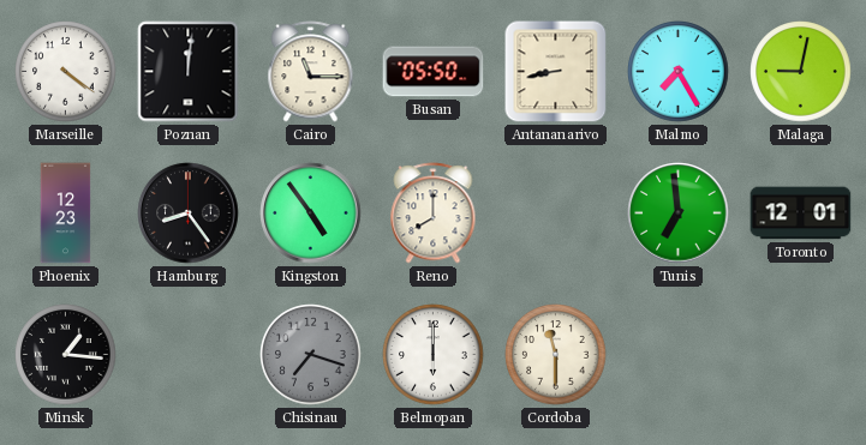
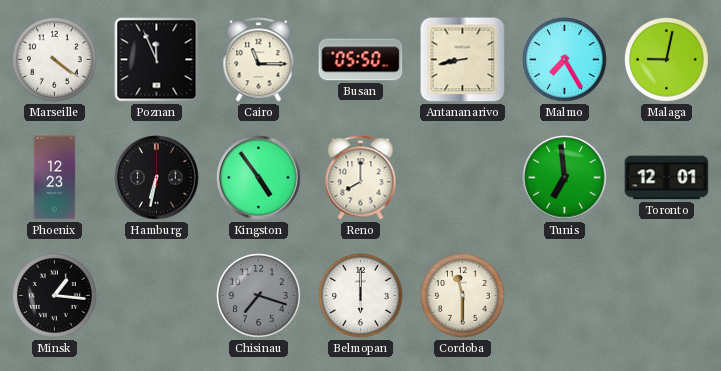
Poznan: 12:01 -> 11:56
Hamburg: 8:24 -> 6:32
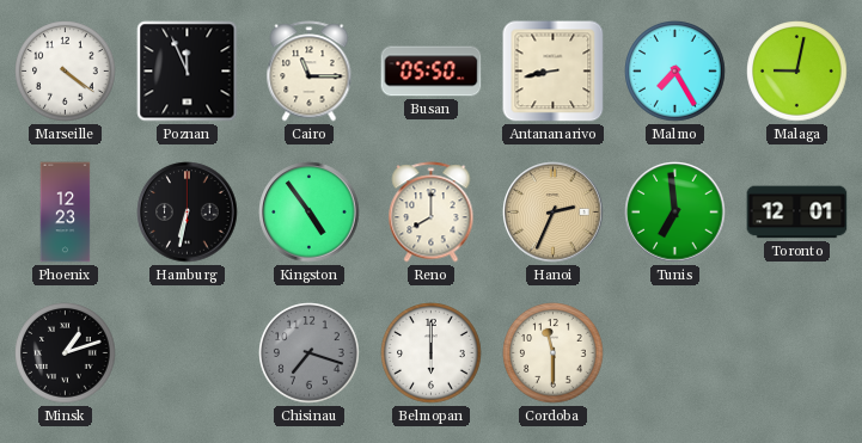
Hanoi: none -> 2:34
Minsk: 1:16 -> 1:12
